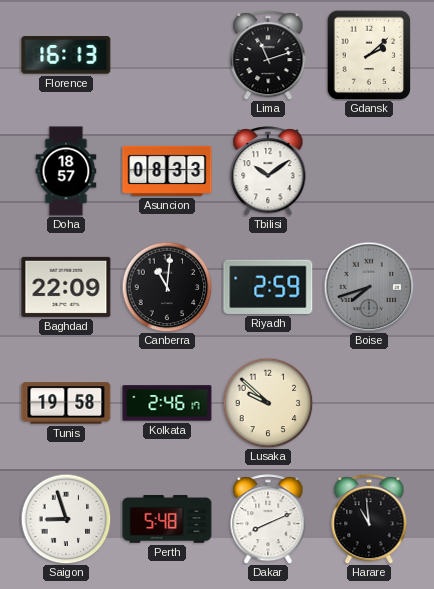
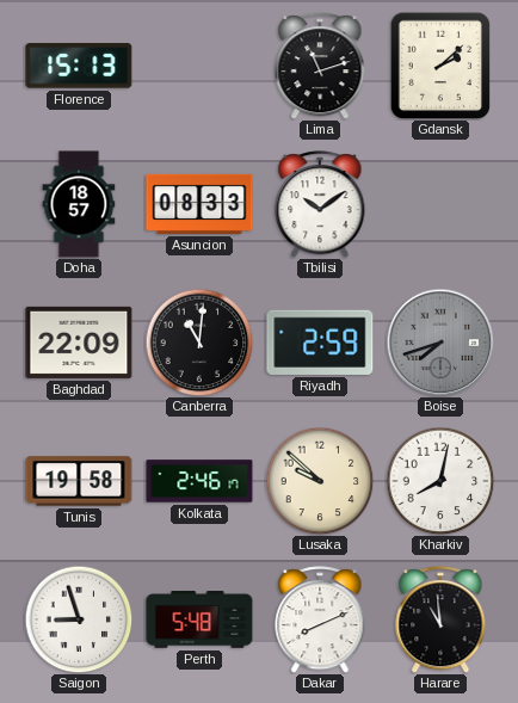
Florence: 16:13 -> 15:13
Kharkiv: none -> 8:02
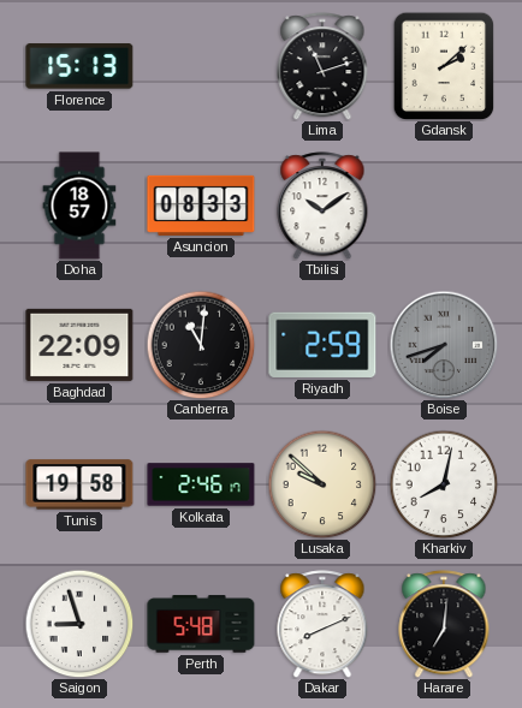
Harare: 10:59 -> 7:01
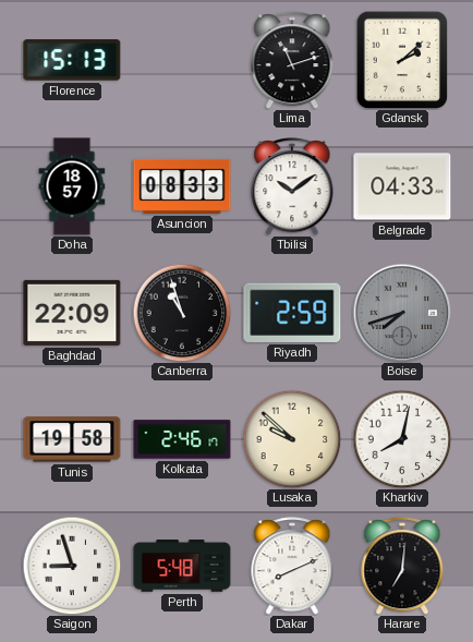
Belgrade: none -> 04:33
Canberra: 11:01 -> 10:57
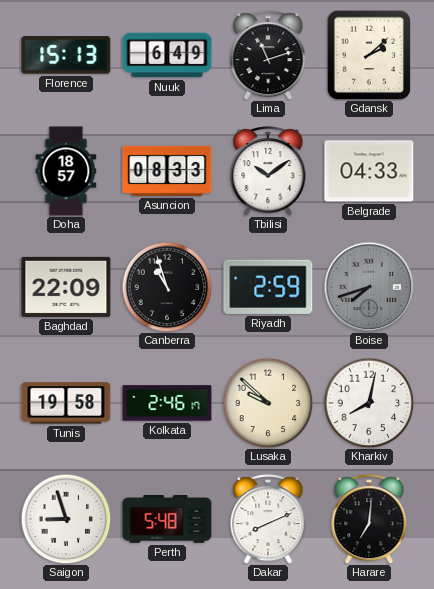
Nuuk: none -> 6:49
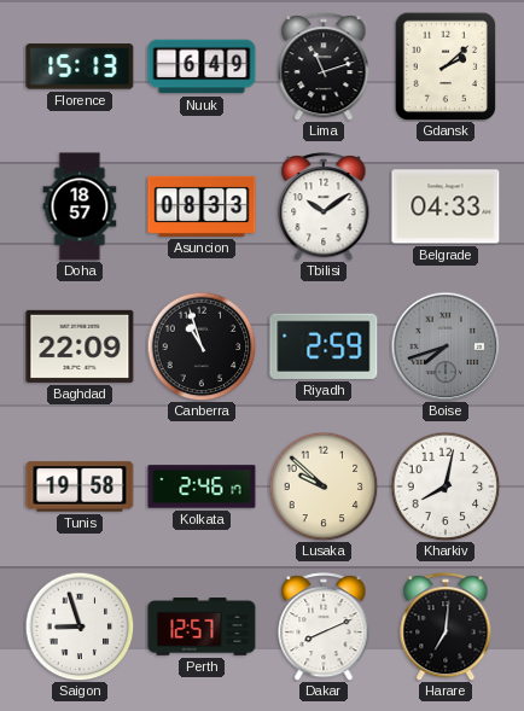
Perth: 5:48 -> 12:57
